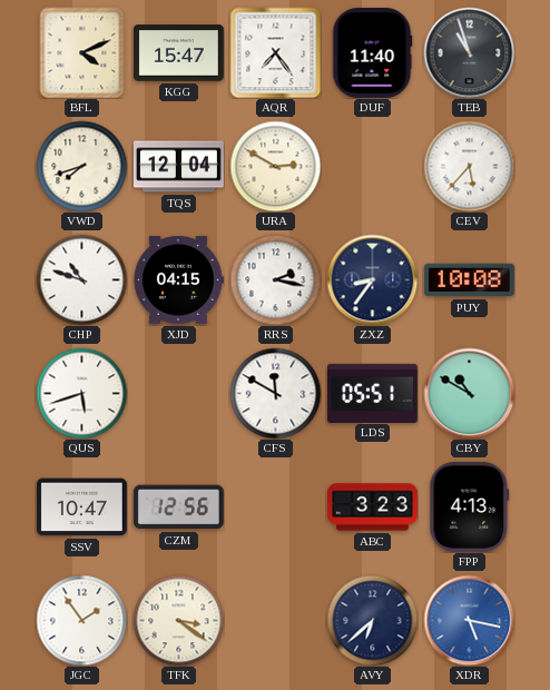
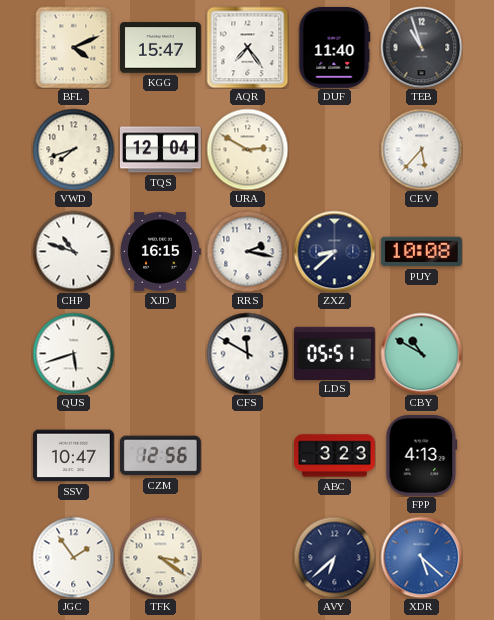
XJD: 04:15 -> 16:15
ZXZ: 8:36 -> 8:38
XDR: 5:17 -> 5:22
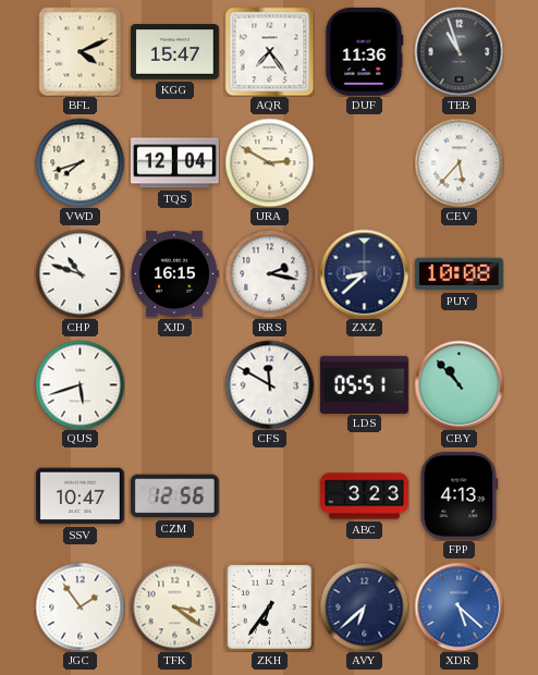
DUF: 11:40 -> 11:36
CBY: 10:50 -> 10:53
ZKH: none -> 6:36
